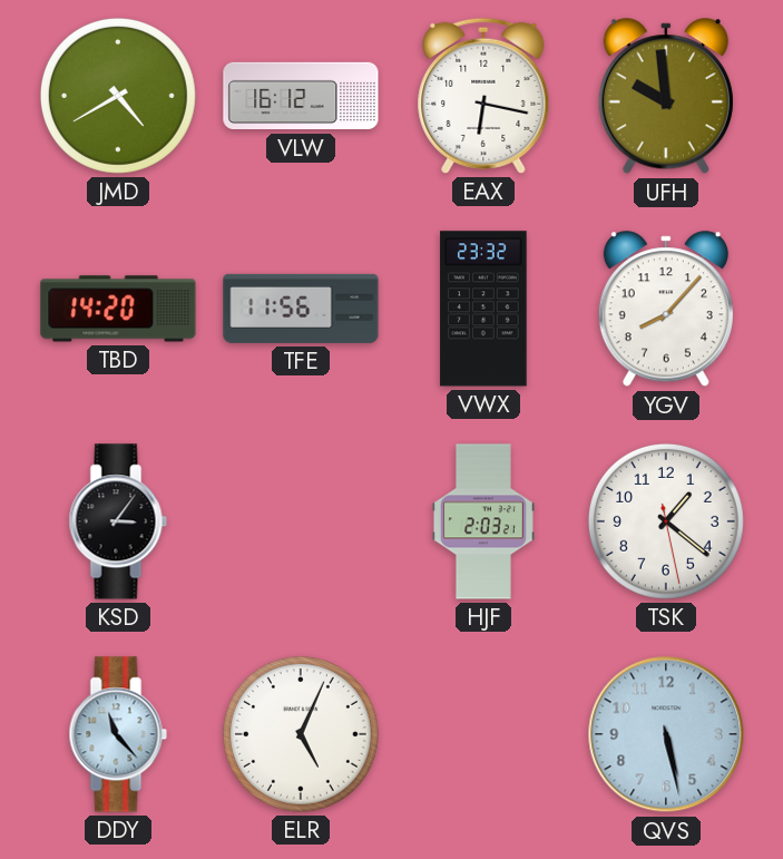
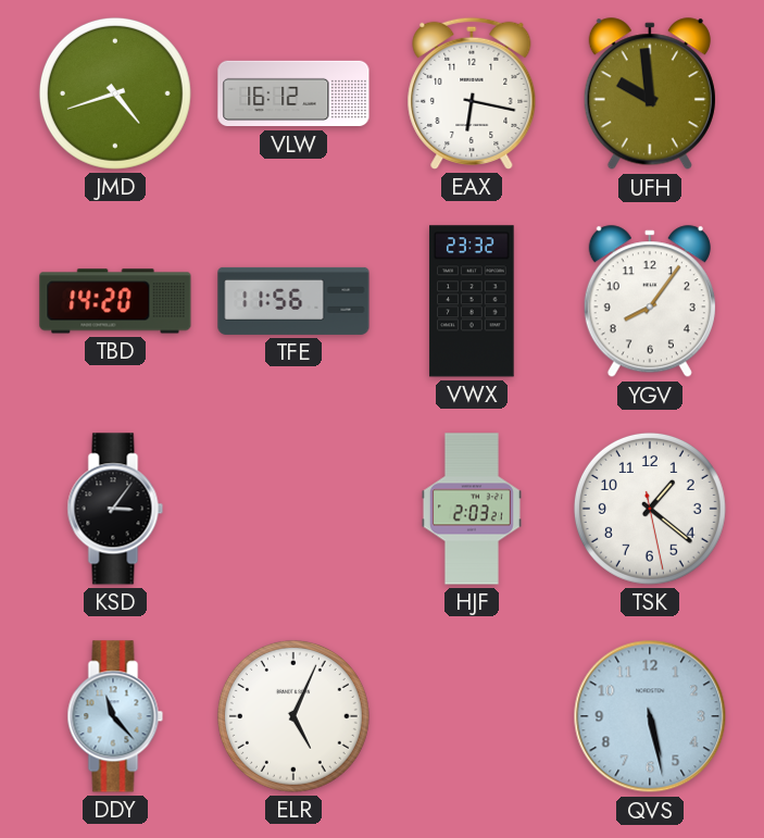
JMD: 4:40 -> 4:42
YGV: 8:07 -> 8:06
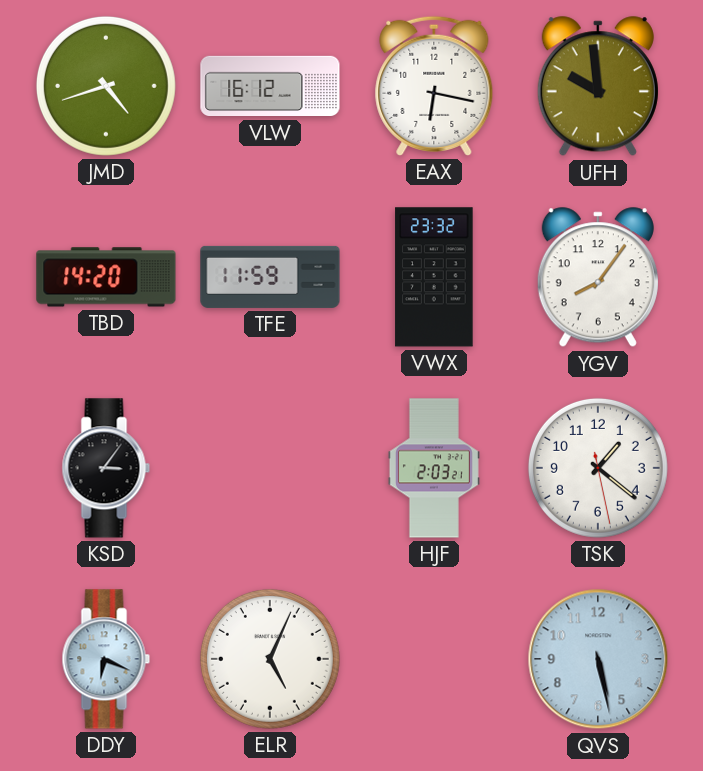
TFE: 11:56 -> 11:59
DDY: 11:23 -> 6:19
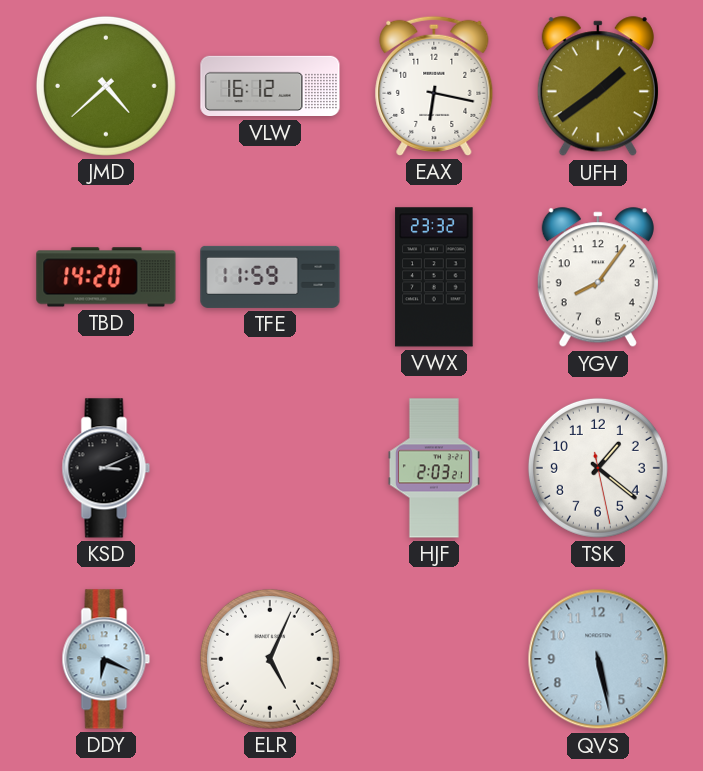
JMD: 4:42 -> 4:38
UFH: 9:59 -> 1:39
KSD: 3:06 -> 3:11
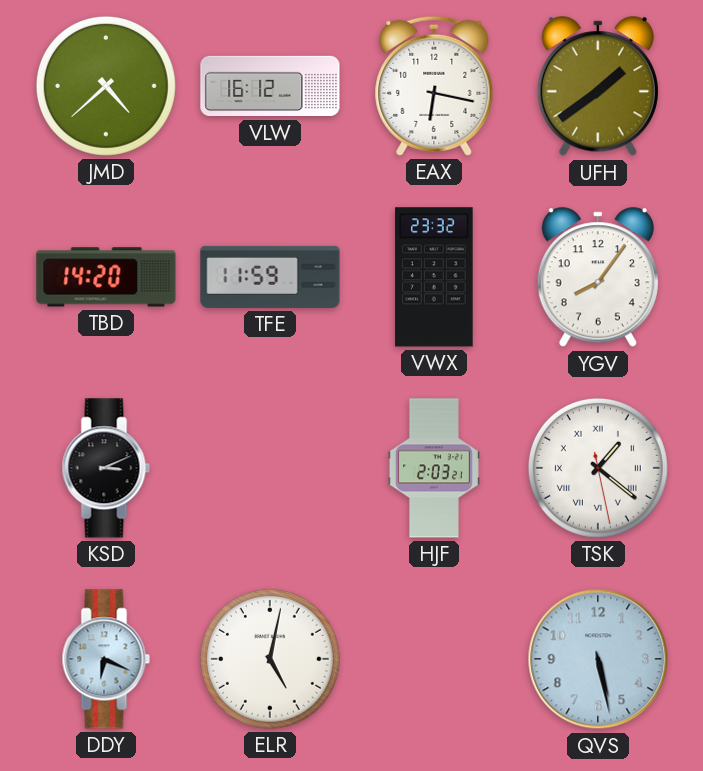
TSK numerals: Arabic -> Roman
ELR: 5:04 -> 5:02
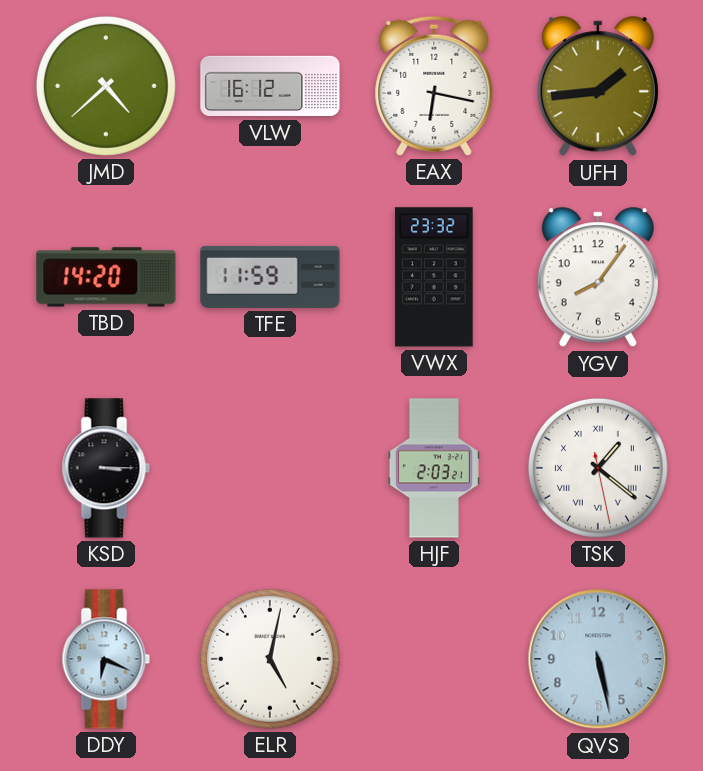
UFH: 1:39 -> 1:44
KSD: 3:11 -> 3:15
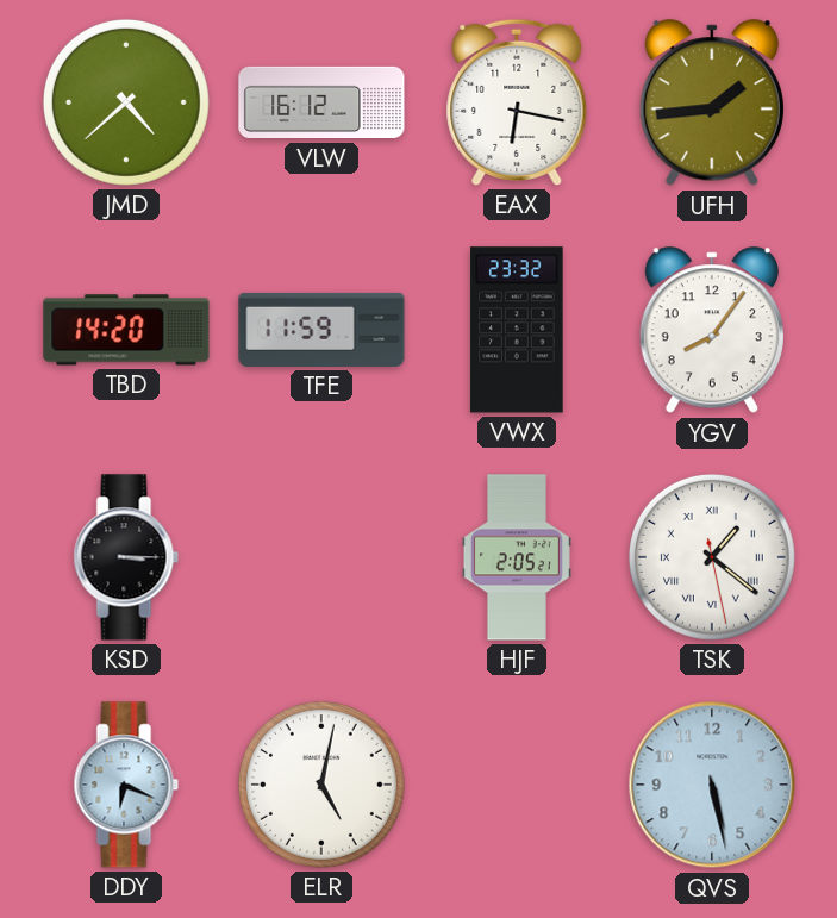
HJF: 2:03 -> 2:05
